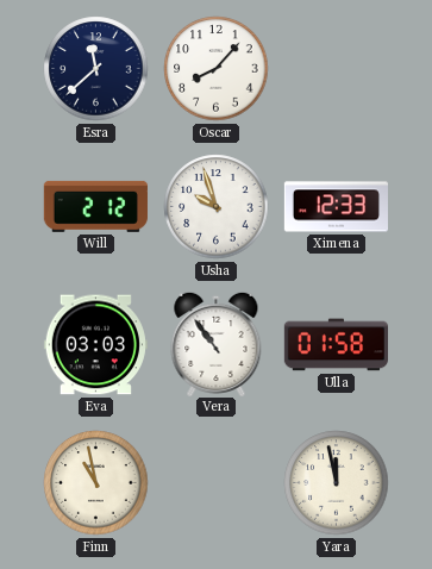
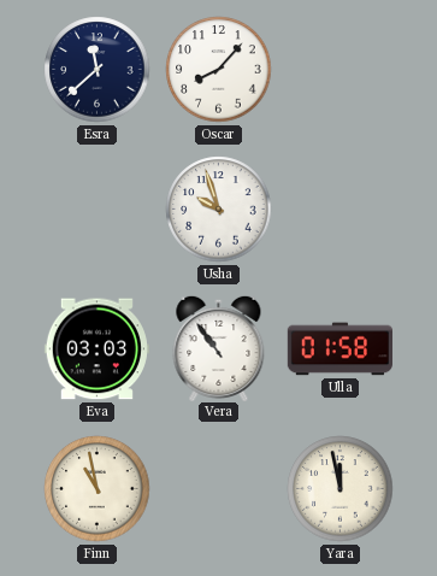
Will: 2:12 -> none
Ximena: 12:33 -> none
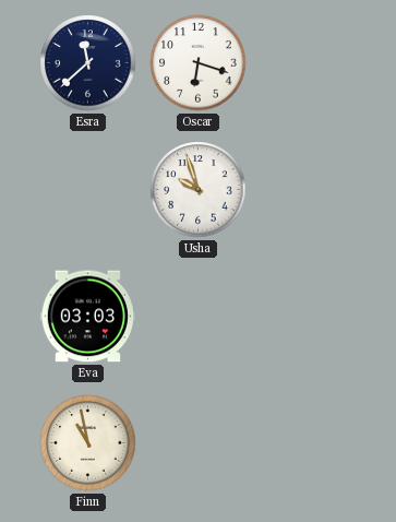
Oscar: 8:07 -> 6:18
Vera: 10:54 -> none
Ulla: 01:58 -> none
Yara: 11:58 -> none
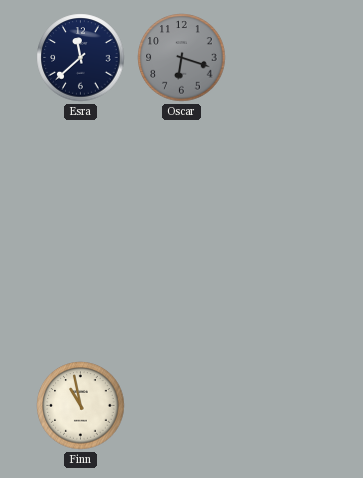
Oscar dial: white -> grey
Usha: 9:57 -> none
Eva: 03:03 -> none
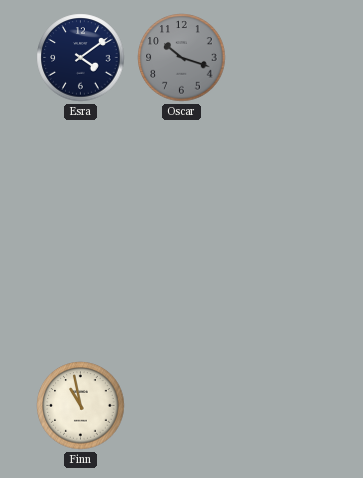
Esra: 11:38 -> 4:09
Oscar: 6:18 -> 10:18
